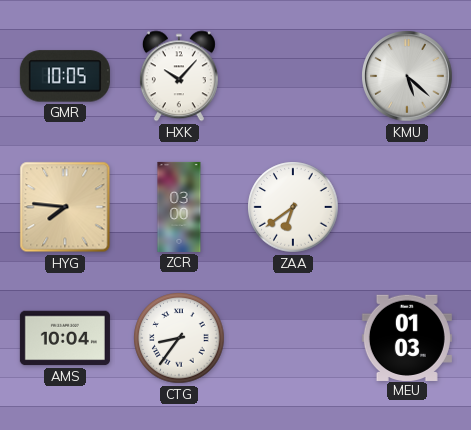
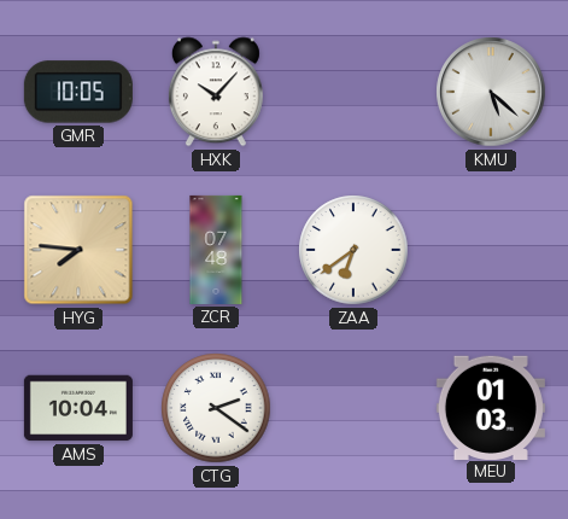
ZCR: 03:00 -> 07:48
CTG: 8:36 -> 2:21
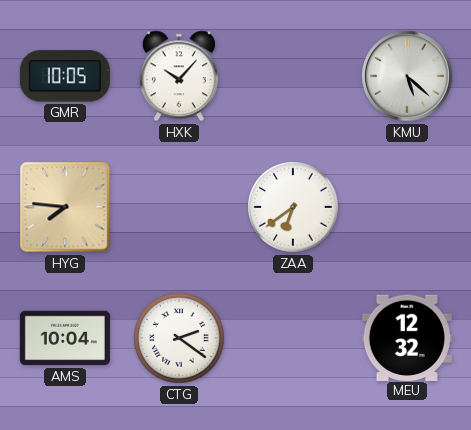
ZCR: 07:48 -> none
MEU: 01:03 -> 12:32
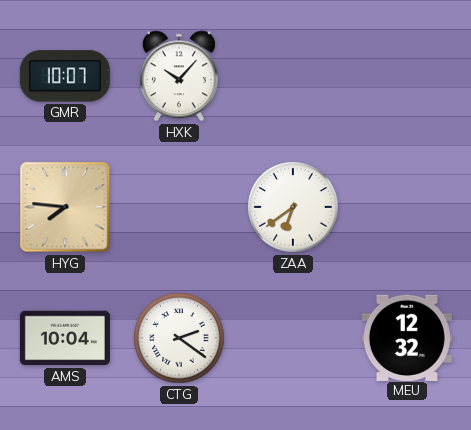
GMR: 10:05 -> 10:07
KMU: 5:22 -> none
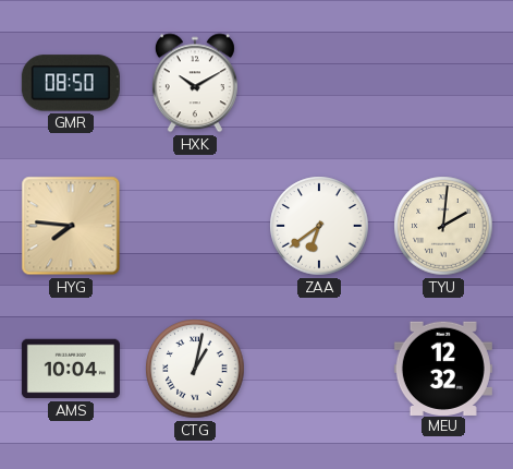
GMR: 10:07 -> 08:50
HXK: 10:07 -> 10:10
TYU: none -> 2:01
CTG: 2:21 -> 1:02
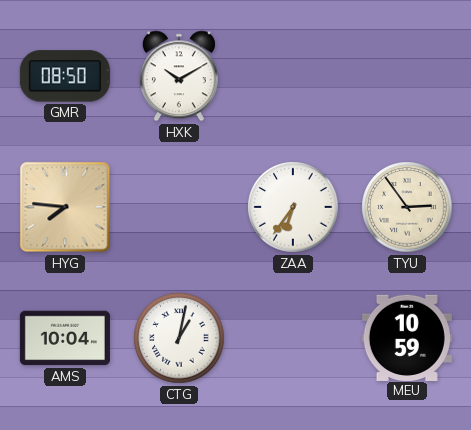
ZAA: 6:39 -> 6:36
TYU: 2:01 -> 2:54
MEU: 12:32 -> 10:59
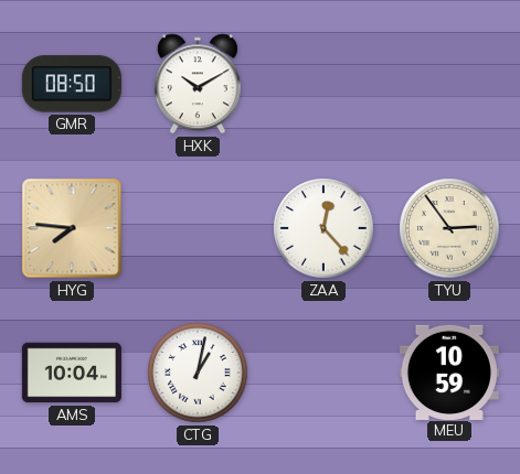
ZAA: 6:36 -> 12:23
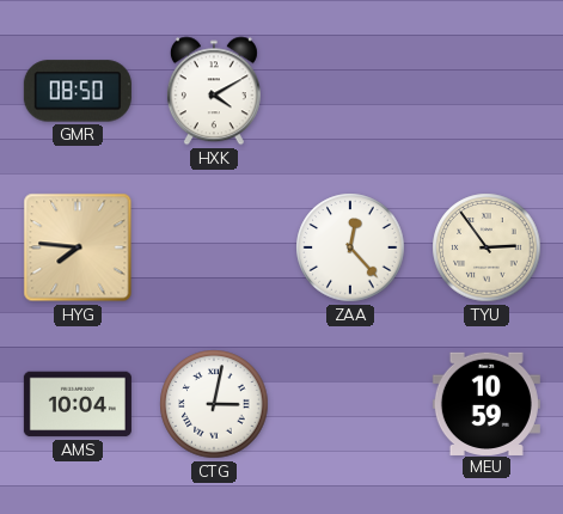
HXK: 10:10 -> 4:10
CTG: 1:02 -> 3:02
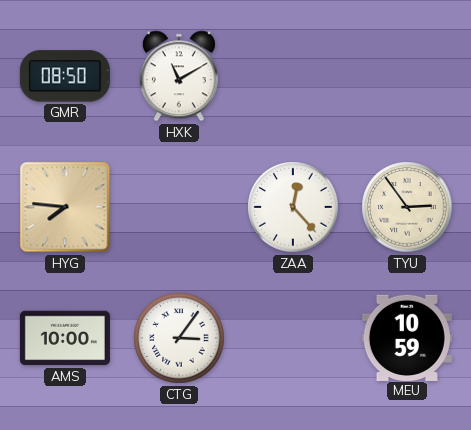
HXK: 4:10 -> 11:10
AMS: 10:04 -> 10:00
CTG: 3:02 -> 3:06
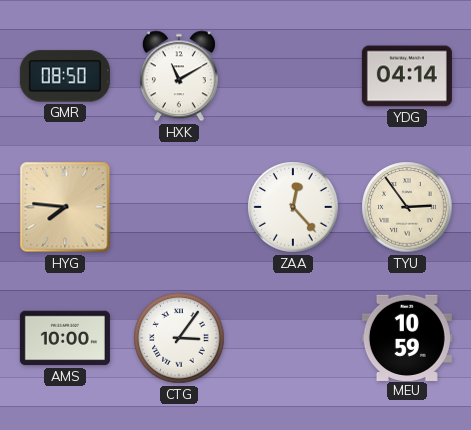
YDG: none -> 04:14
